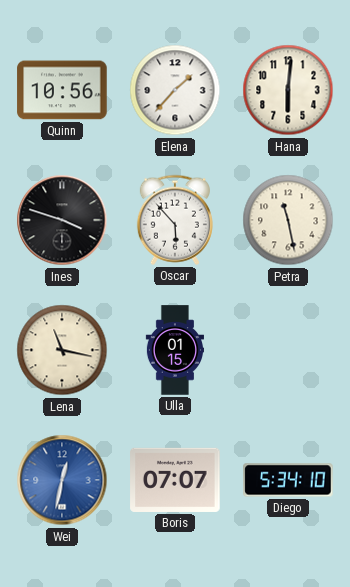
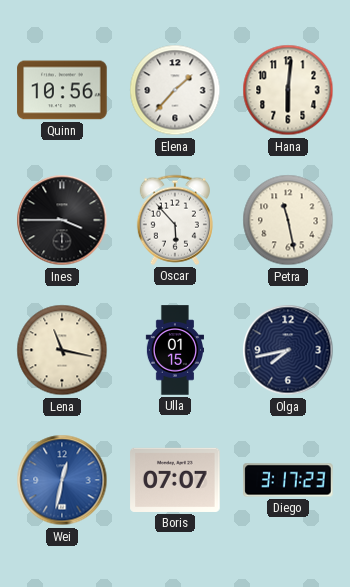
Ines: 3:48 -> 3:45
Olga: none -> 7:43
Diego: 5:34 -> 3:17
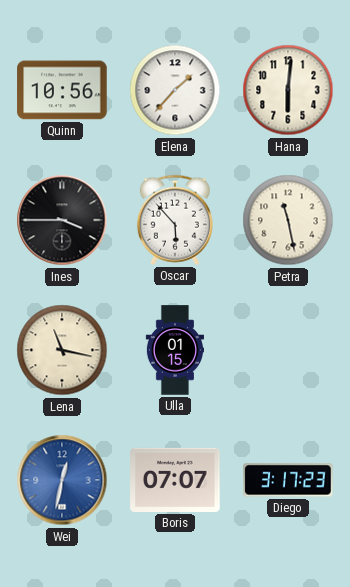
Olga: 7:43 -> none
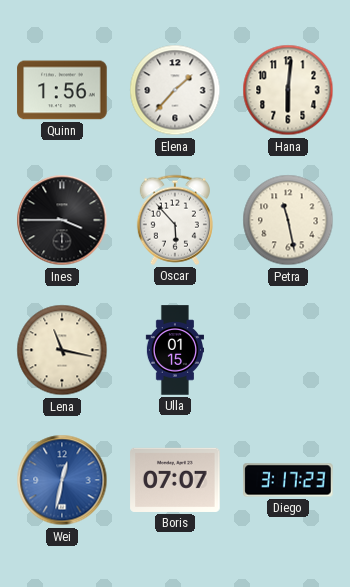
Quinn: 10:56 -> 1:56
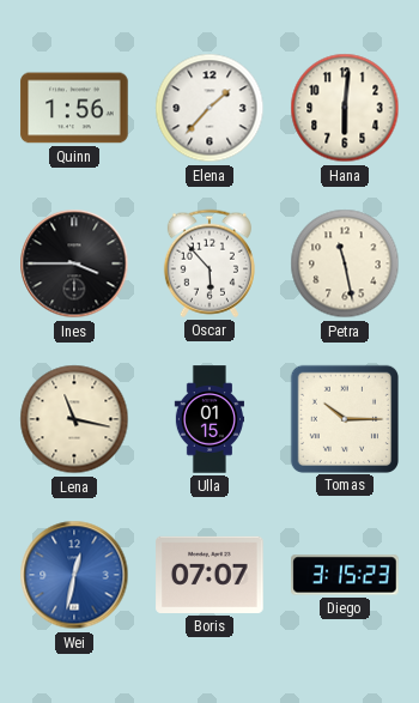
Tomas: none -> 10:15
Diego: 3:17 -> 3:15
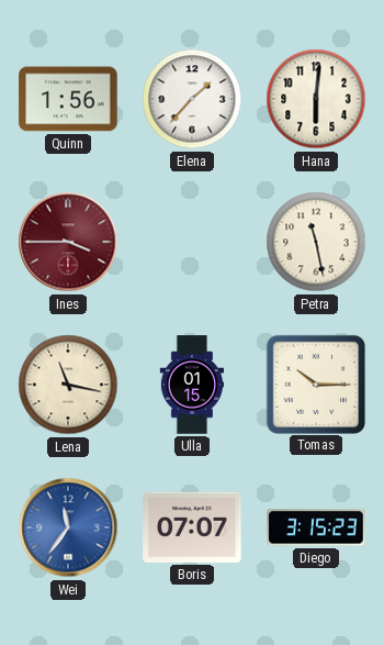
Ines dial: black -> burgundy
Oscar: 5:53 -> none
Wei: 12:32 -> 11:36
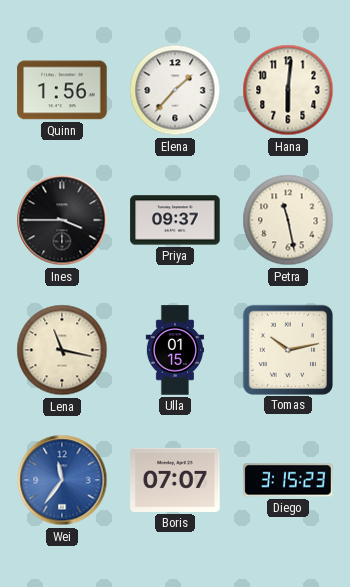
Ines dial: burgundy -> black
Priya: none -> 09:37
Tomas: 10:15 -> 10:13
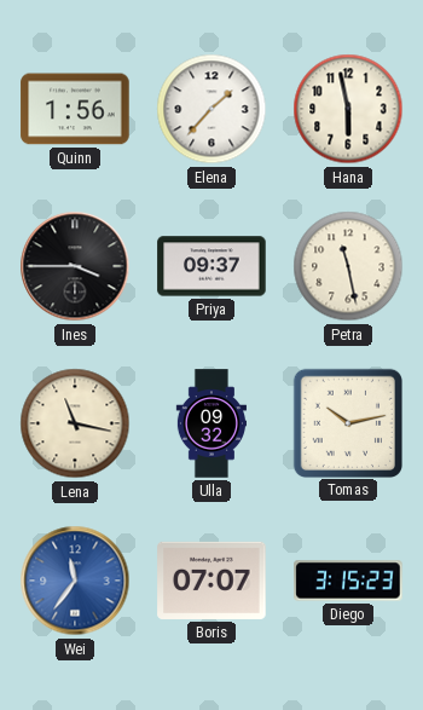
Hana: 6:01 -> 5:58
Ulla: 01:15 -> 09:32
